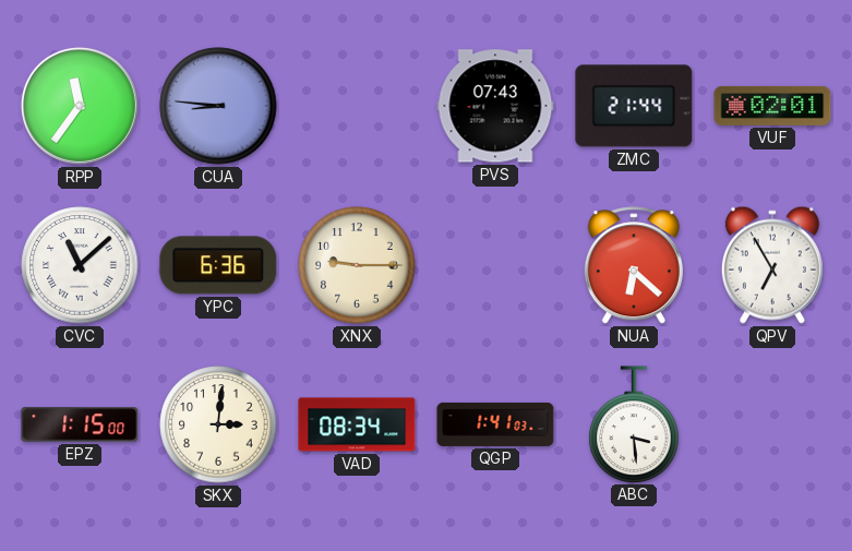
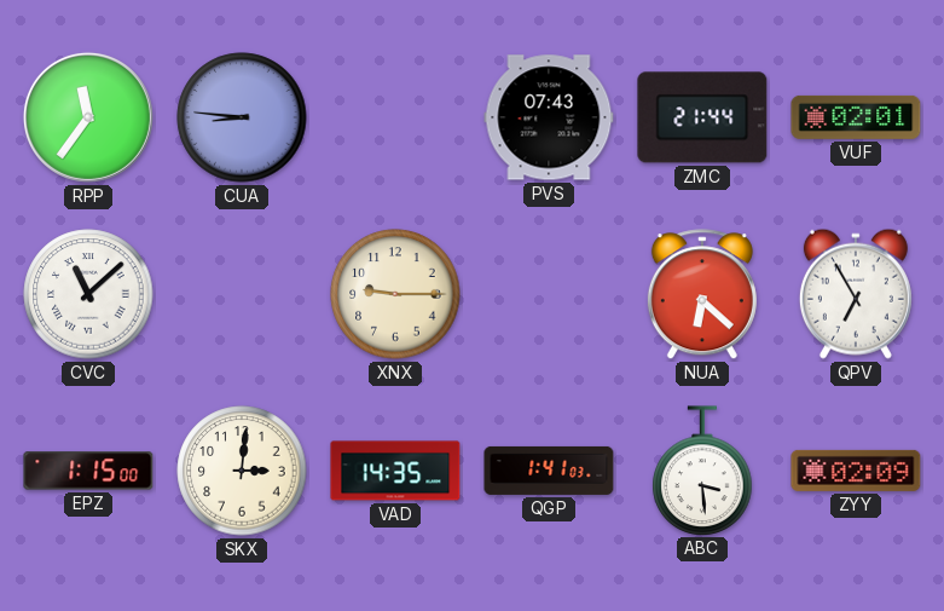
YPC: 6:36 -> none
VAD: 08:34 -> 14:35
ZYY: none -> 02:09
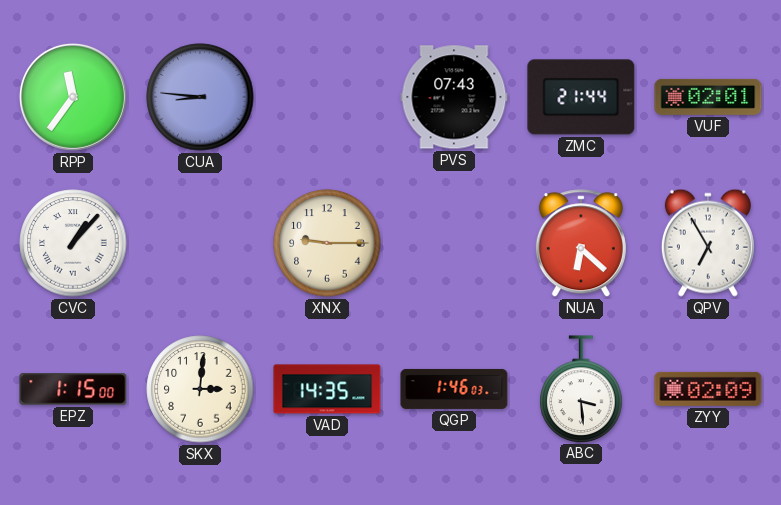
CVC: 11:08 -> 1:07
QGP: 1:41 -> 1:46
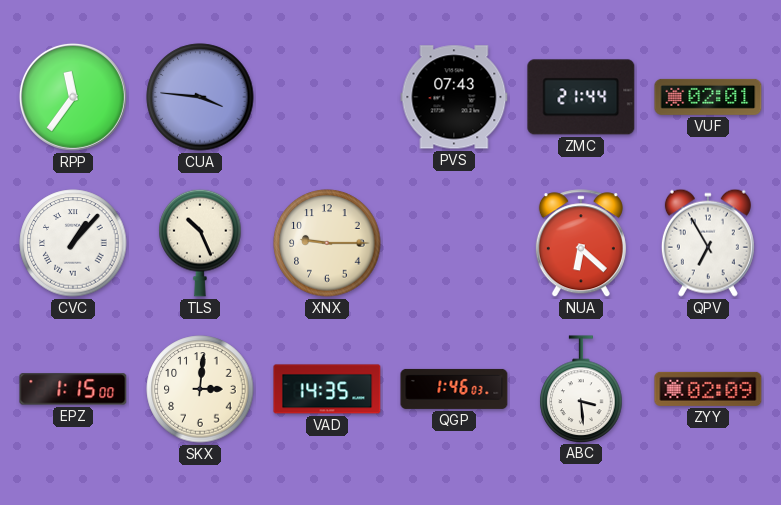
CUA: 8:46 -> 3:46
TLS: none -> 10:26
